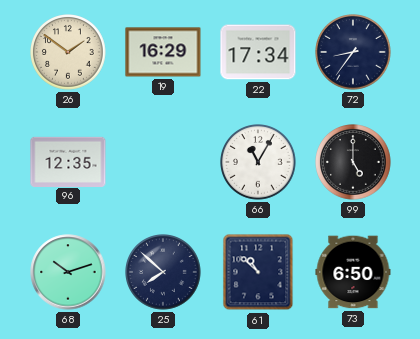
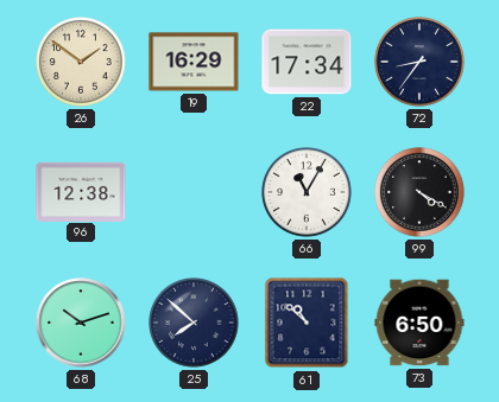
96: 12:35 -> 12:38
99: 5:00 -> 4:20
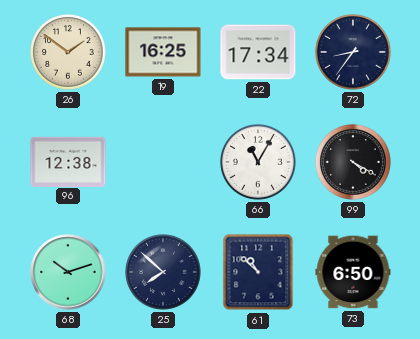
19: 16:29 -> 16:25
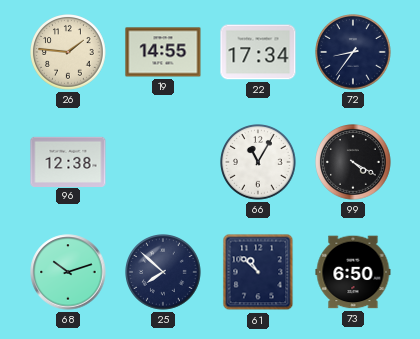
26: 1:51 -> 1:46
19: 16:25 -> 14:55
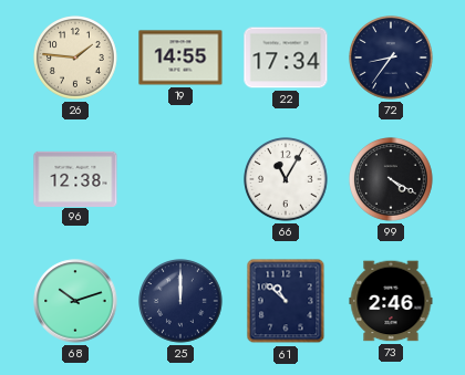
25: 7:52 -> 12:00
73: 6:50 -> 2:46
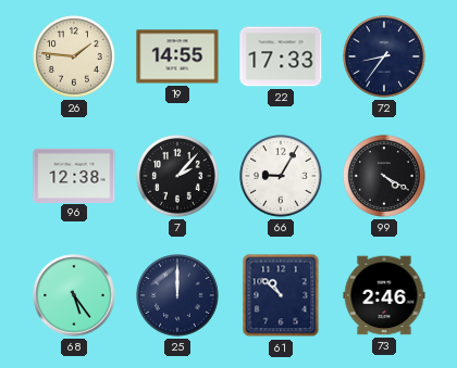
22: 17:34 -> 17:33
7: none -> 2:07
66: 11:05 -> 9:05
68: 10:12 -> 5:24
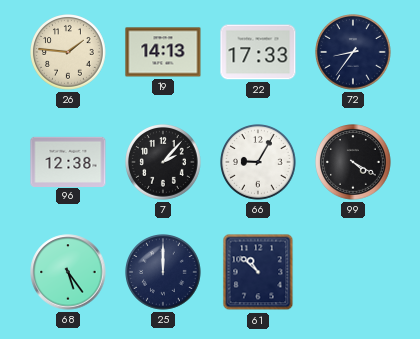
19: 14:55 -> 14:13
73: 2:46 -> none
